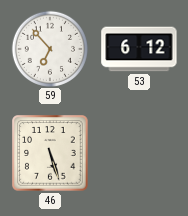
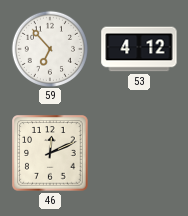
53: 6:12 -> 4:12
46: 5:27 -> 12:11
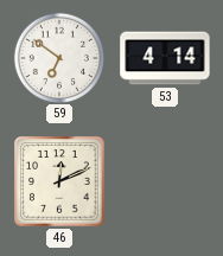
59: 6:53 -> 6:51
53: 4:12 -> 4:14
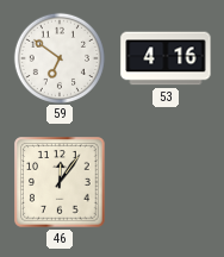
53: 4:14 -> 4:16
46: 12:11 -> 12:06
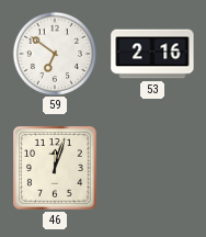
53: 4:16 -> 2:16
46: 12:06 -> 12:03
